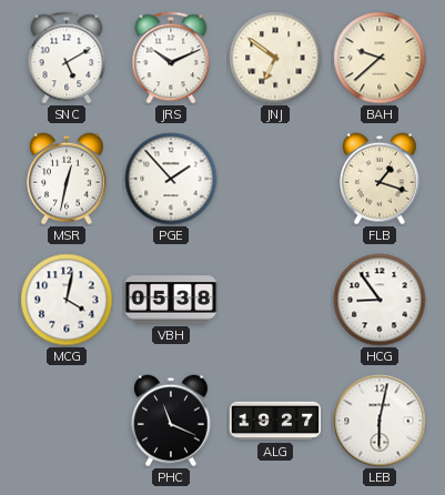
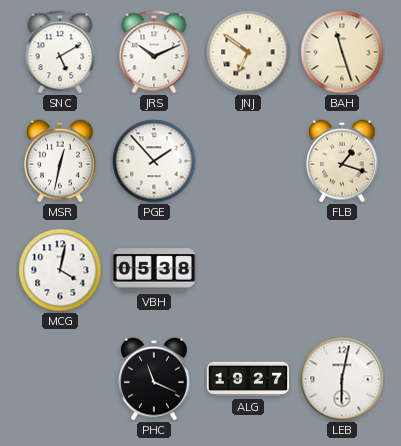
BAH: 9:38 -> 11:27
HCG: 8:54 -> none
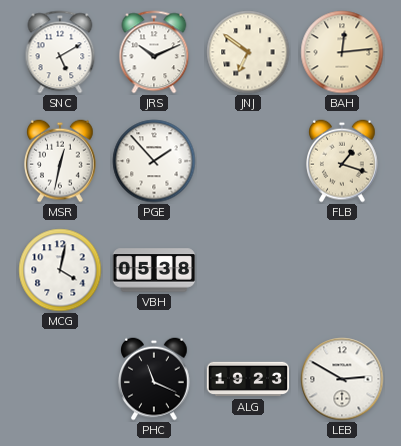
BAH: 11:27 -> 12:14
ALG: 19:27 -> 19:23
LEB: 6:02 -> 2:50
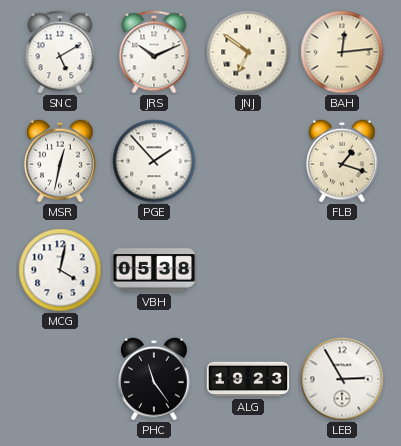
PHC: 11:19 -> 11:24
LEB: 2:50 -> 2:55
